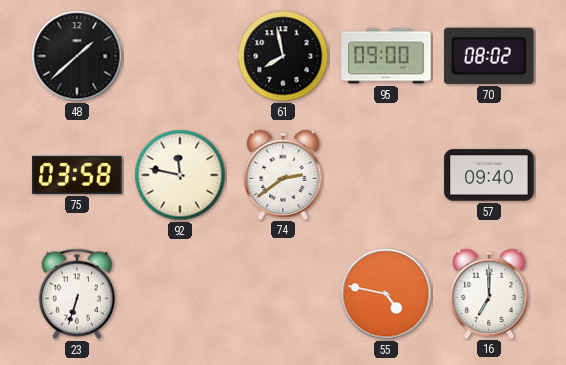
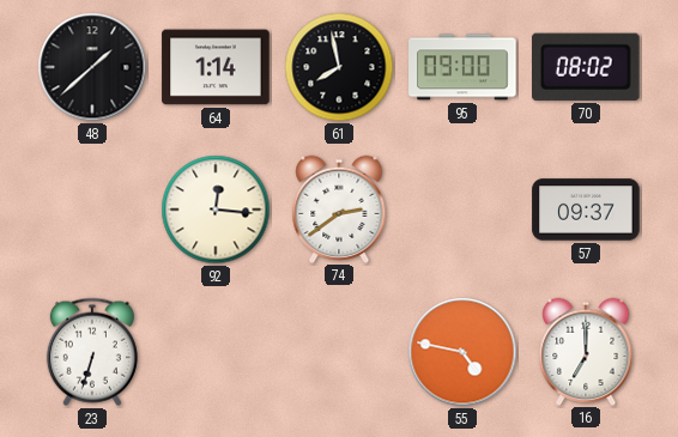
64: none -> 1:14
75: 03:58 -> none
92: 11:47 -> 12:16
57: 09:40 -> 09:37
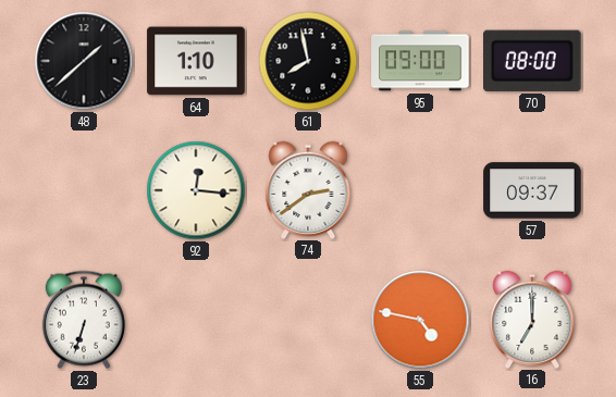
64: 1:14 -> 1:10
70: 08:02 -> 08:00
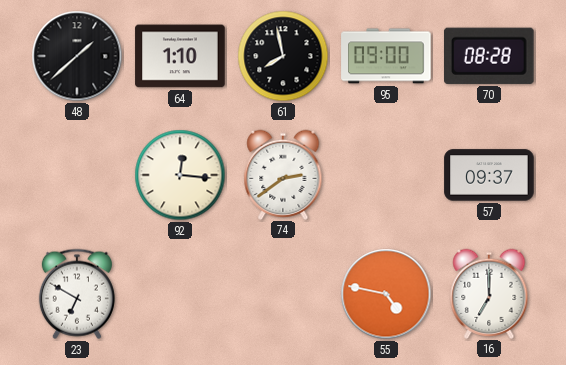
70: 08:00 -> 08:28
23: 6:33 -> 6:50
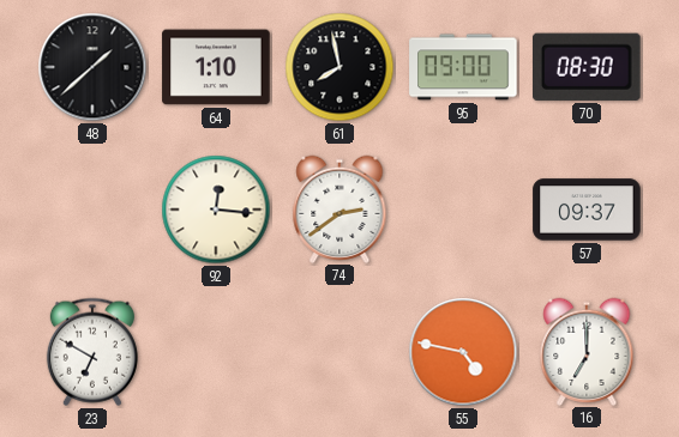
70: 08:28 -> 08:30
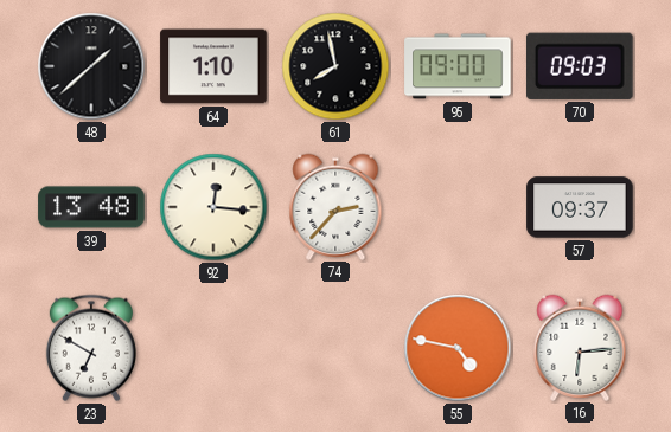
70: 08:30 -> 09:03
39: none -> 13:48
74: 2:39 -> 2:37
16: 7:00 -> 6:14
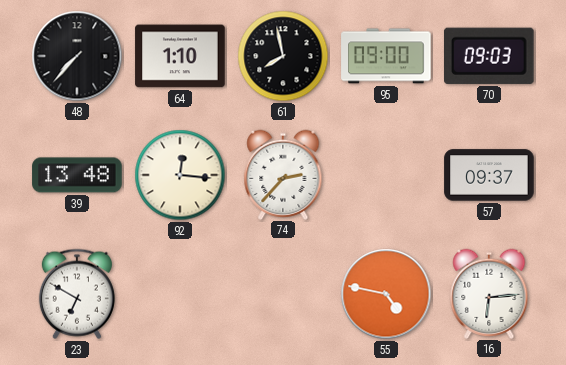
48: 1:38 -> 7:37
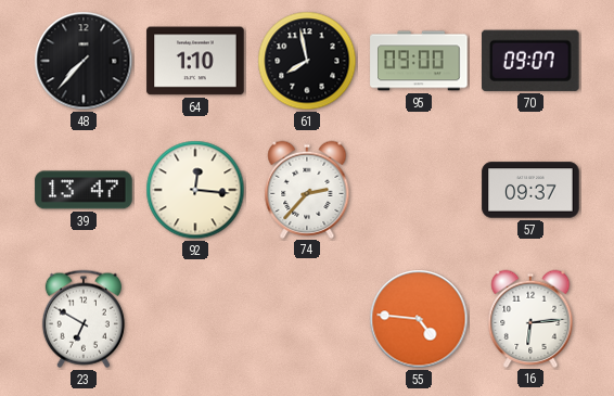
70: 09:03 -> 09:07
39: 13:48 -> 13:47
55: 4:47 -> 4:46
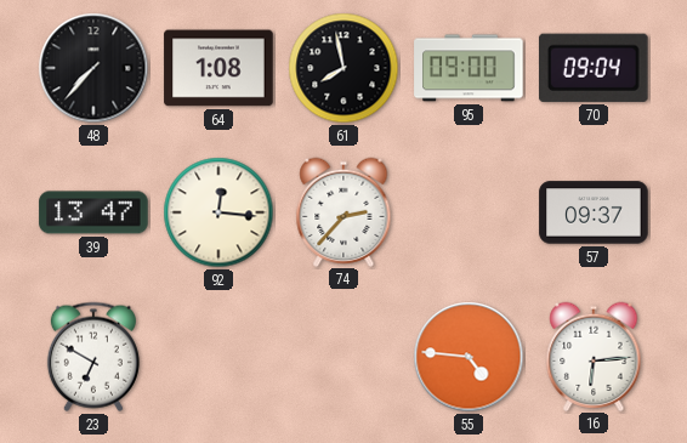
64: 1:10 -> 1:08
70: 09:07 -> 09:04
